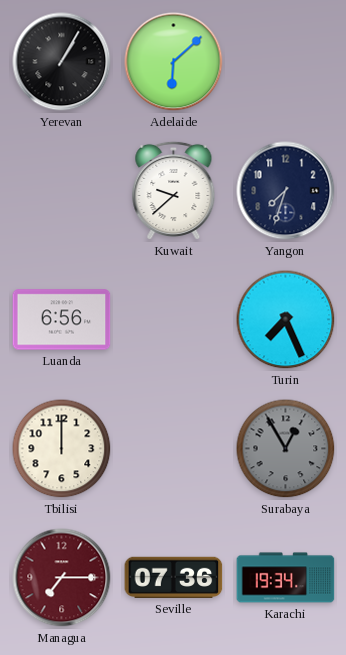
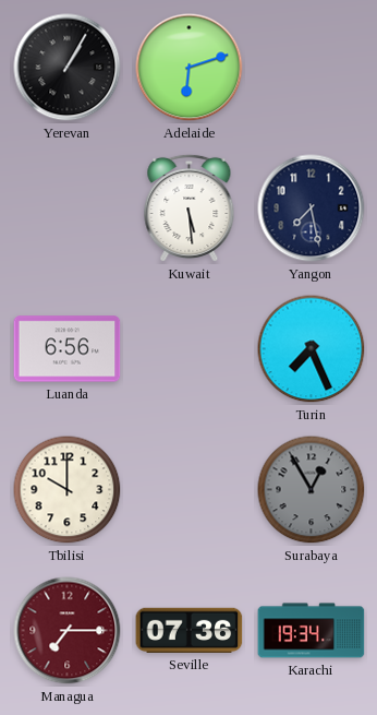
Adelaide: 6:08 -> 6:12
Kuwait: 9:38 -> 5:29
Yangon: 7:33 -> 7:28
Tbilisi: 12:00 -> 10:00
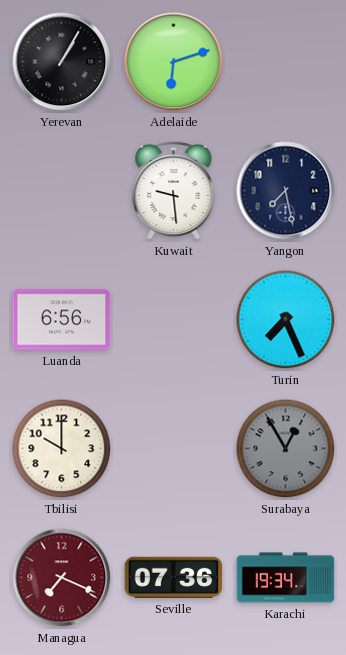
Kuwait: 5:29 -> 9:29
Managua: 7:15 -> 7:19
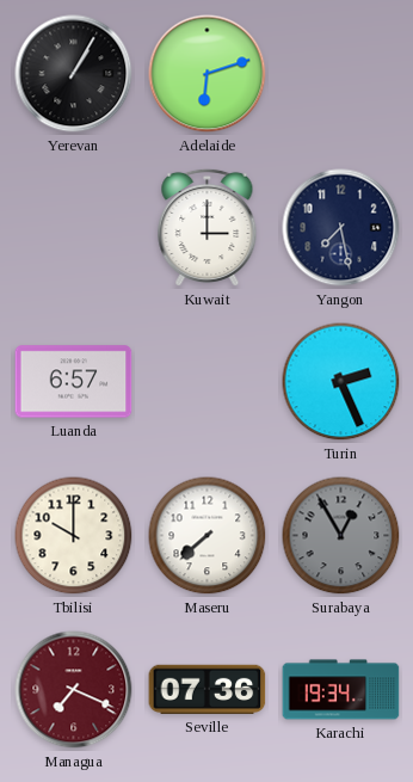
Kuwait: 9:29 -> 3:00
Luanda: 6:56 -> 6:57
Turin: 7:26 -> 2:26
Maseru: none -> 7:38
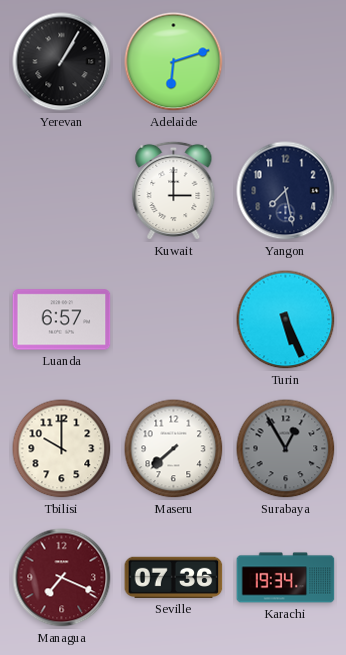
Turin: 2:26 -> 5:26
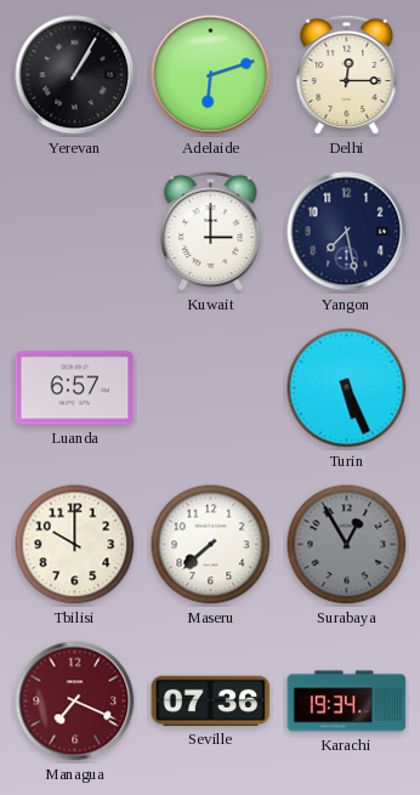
Delhi: none -> 12:15
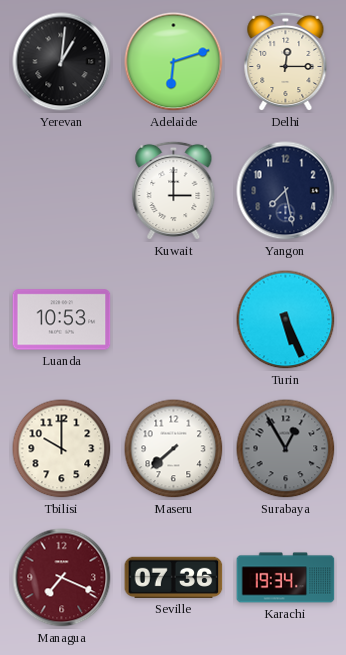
Yerevan: 1:05 -> 1:01
Luanda: 6:57 -> 10:53
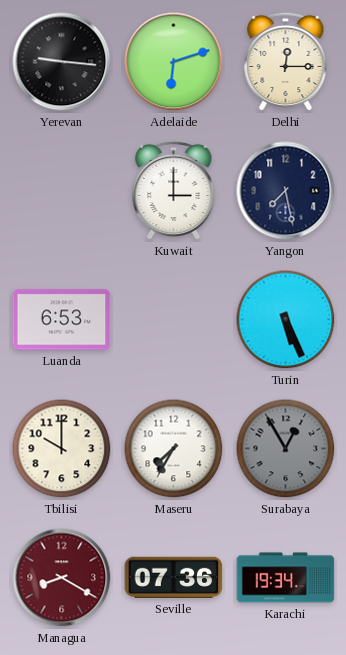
Yerevan: 1:01 -> 9:16
Luanda: 10:53 -> 6:53
Maseru: 7:38 -> 7:35
Managua: 7:19 -> 8:20
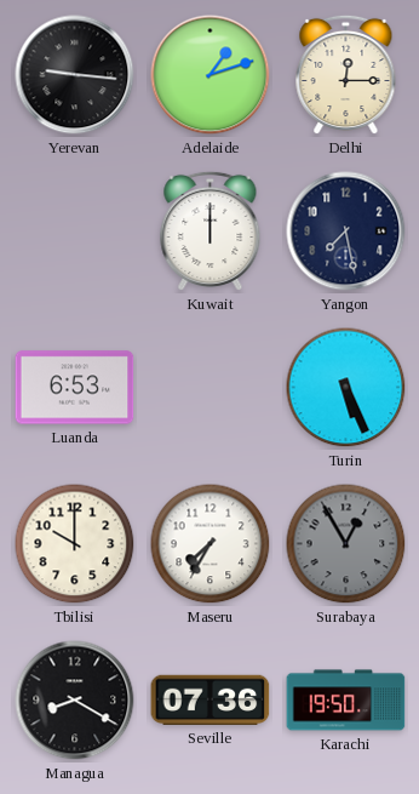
Adelaide: 6:12 -> 1:12
Kuwait: 3:00 -> 12:00
Managua dial: burgundy -> black
Karachi: 19:34 -> 19:50
